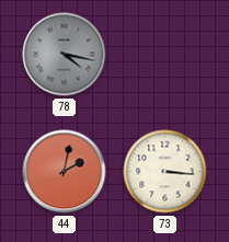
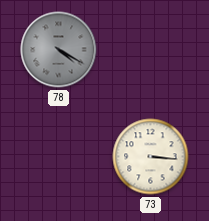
78: 4:17 -> 4:20
44: 2:02 -> none
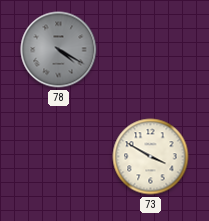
73: 3:16 -> 3:50
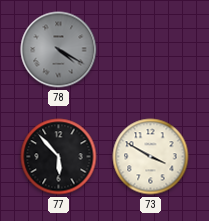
77: none -> 5:53
